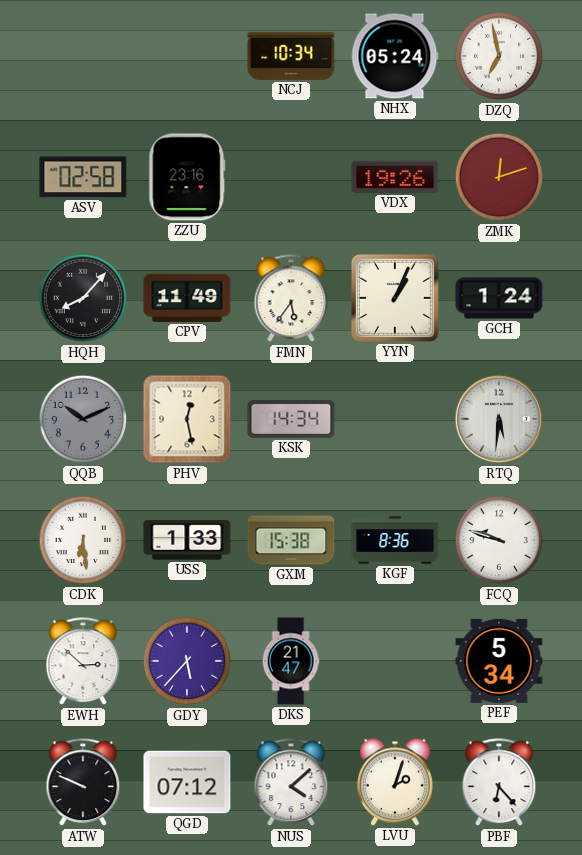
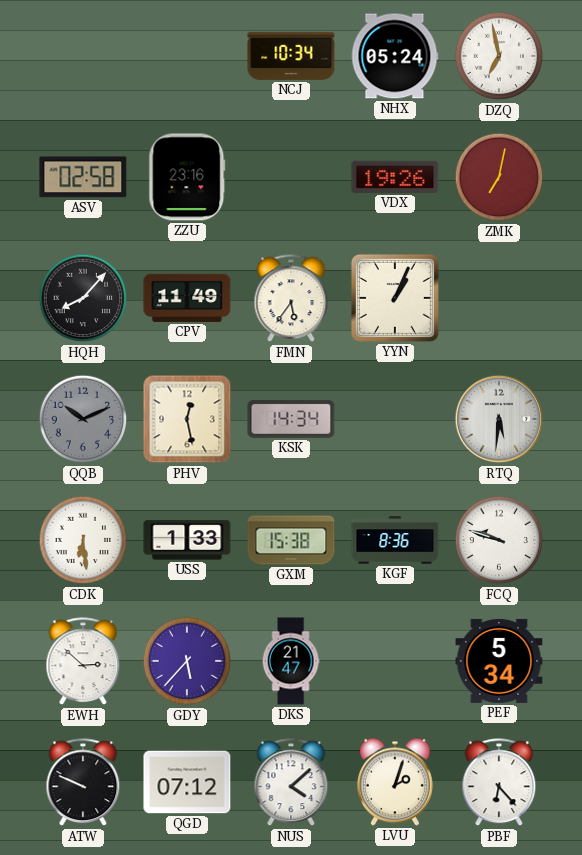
ZMK: 12:12 -> 7:02
GCH: 1:24 -> none
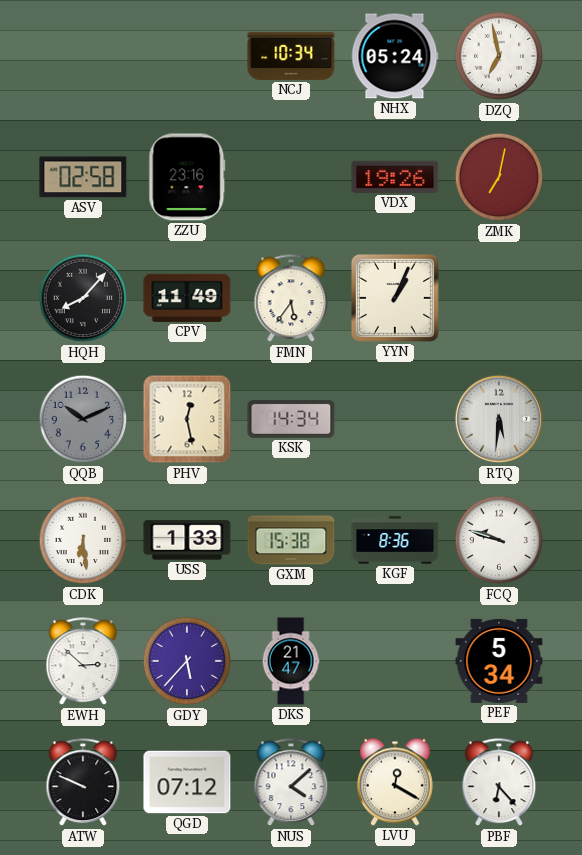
LVU: 2:03 -> 12:20
